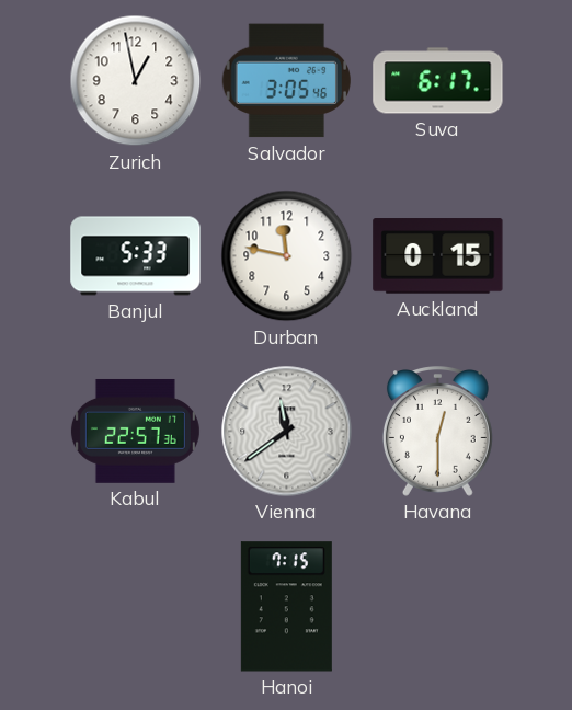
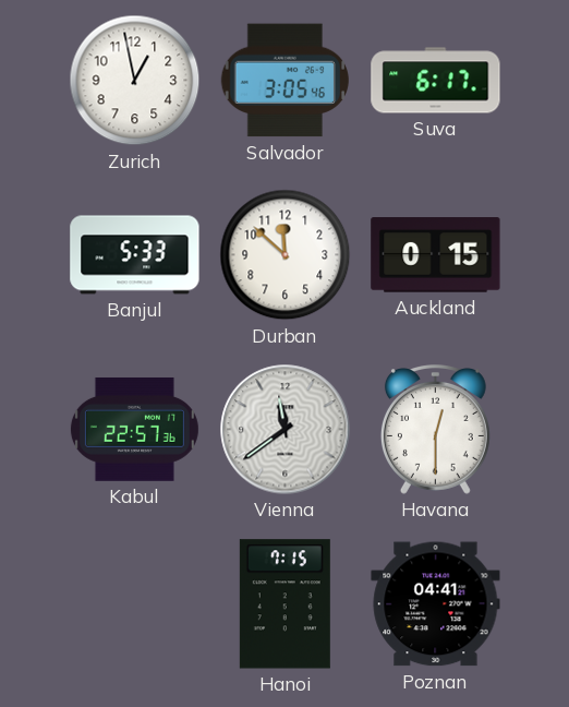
Durban: 11:47 -> 11:52
Poznan: none -> 04:41
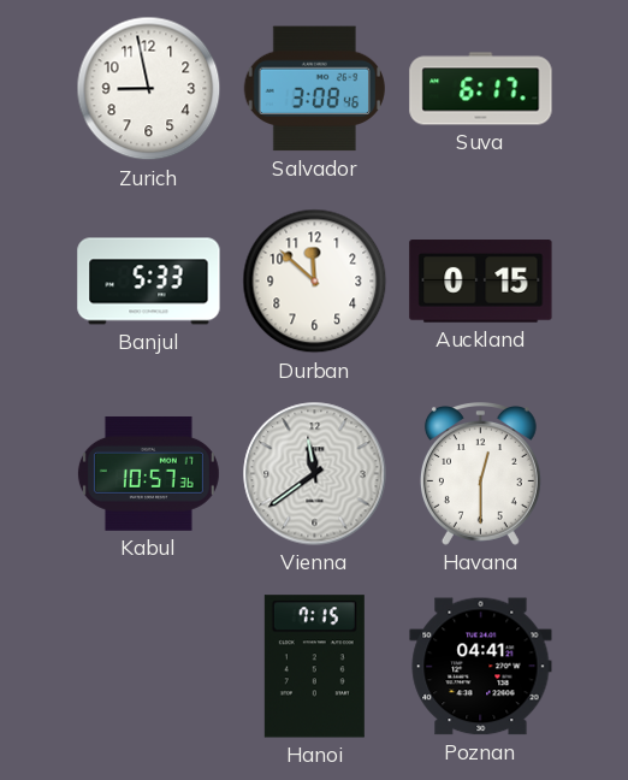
Zurich: 12:58 -> 8:58
Salvador: 3:05 -> 3:08
Kabul: 22:57 -> 10:57
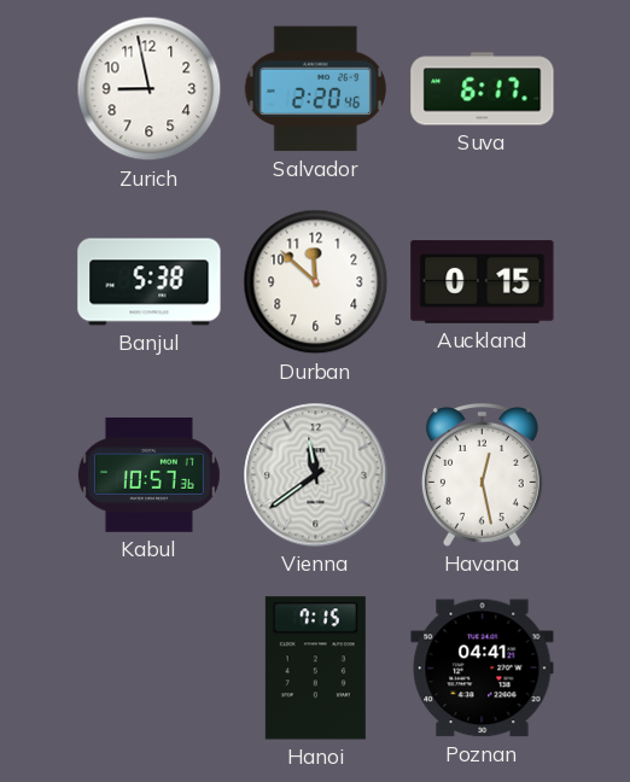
Salvador: 3:08 -> 2:20
Banjul: 5:33 -> 5:38
Havana: 12:30 -> 12:28
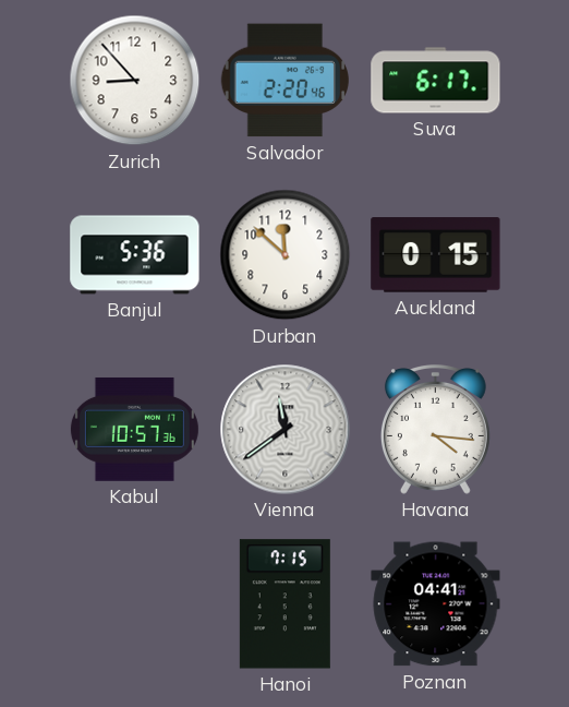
Zurich: 8:58 -> 8:53
Banjul: 5:38 -> 5:36
Havana: 12:28 -> 4:16
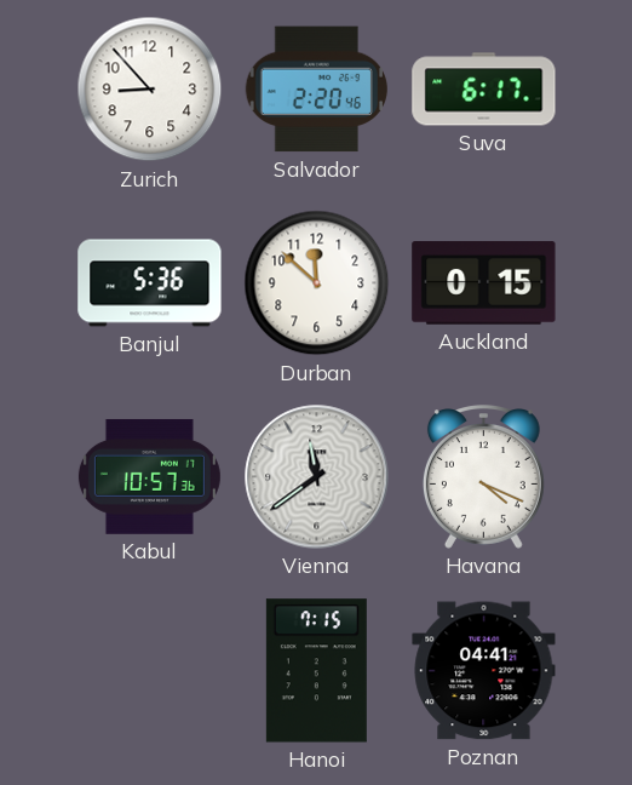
Havana: 4:16 -> 4:19
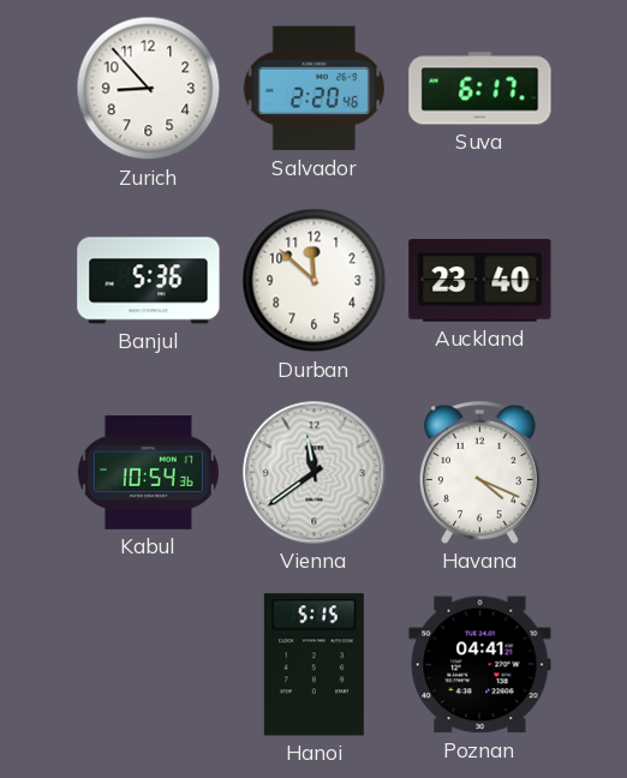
Auckland: 0:15 -> 23:40
Kabul: 10:57 -> 10:54
Hanoi: 7:15 -> 5:15
